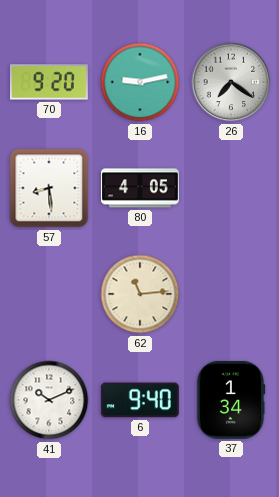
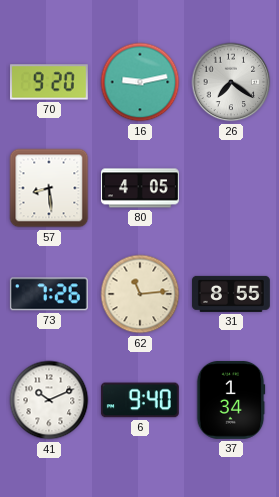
73: none -> 7:26
31: none -> 8:55
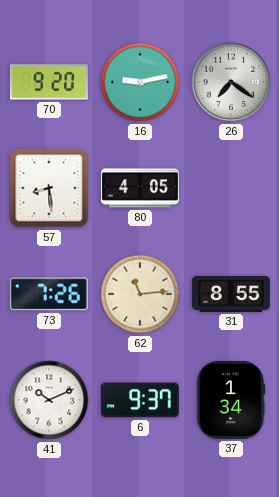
6: 9:40 -> 9:37
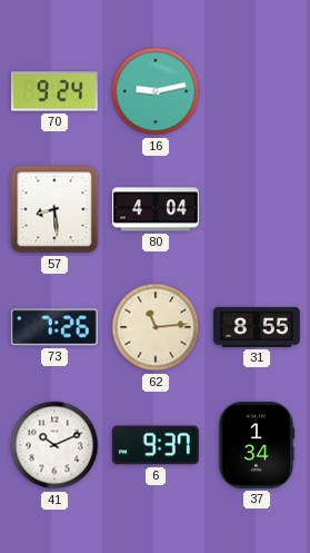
70: 9:20 -> 9:24
26: 7:21 -> none
80: 4:05 -> 4:04
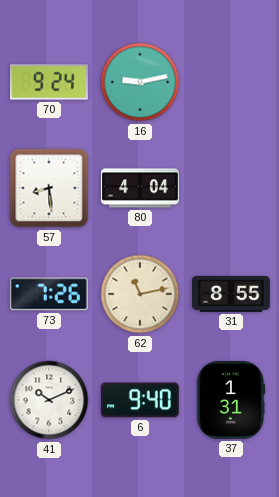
62: 11:14 -> 11:13
6: 9:37 -> 9:40
37: 1:34 -> 1:31
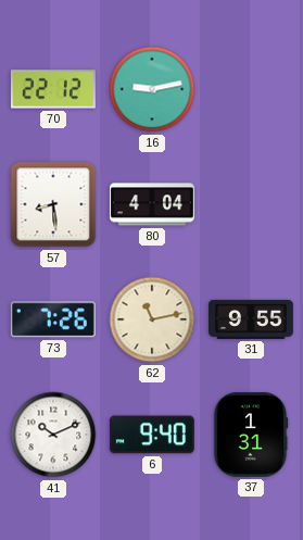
70: 9:24 -> 22:12
31: 8:55 -> 9:55
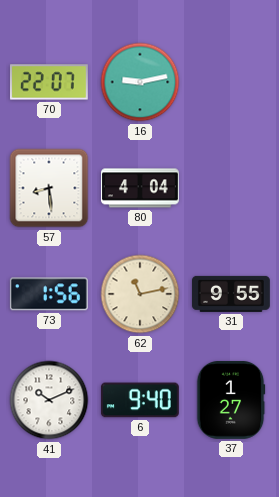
70: 22:12 -> 22:07
73: 7:26 -> 1:56
37: 1:31 -> 1:27
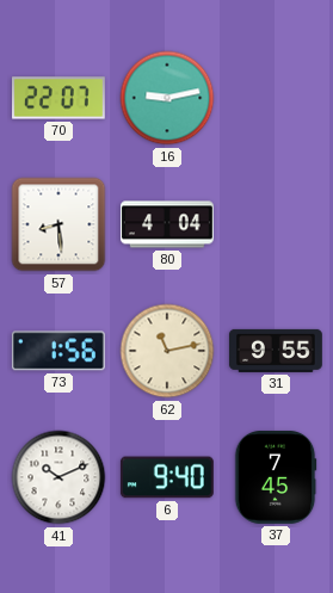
37: 1:27 -> 7:45
